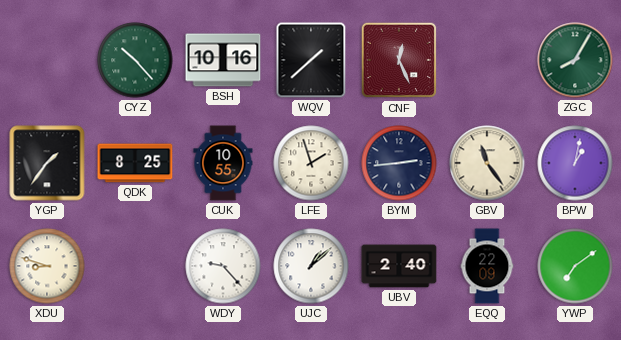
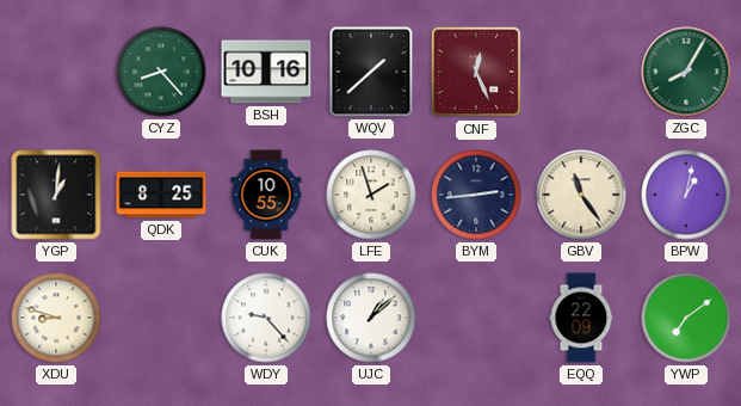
CYZ: 10:23 -> 8:23
YGP: 1:36 -> 1:01
UBV: 2:40 -> none
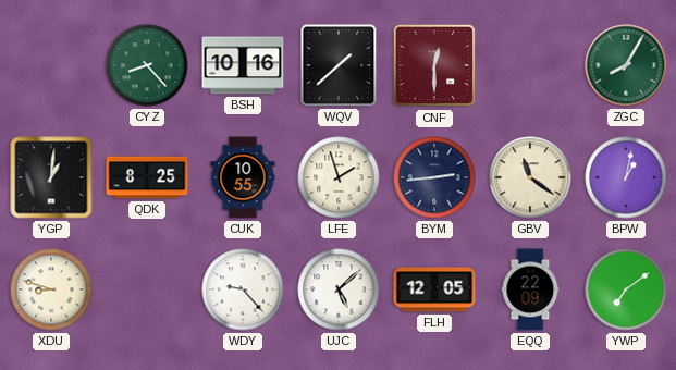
CNF: 12:26 -> 12:30
GBV: 11:24 -> 11:21
UJC: 1:08 -> 5:08
FLH: none -> 12:05
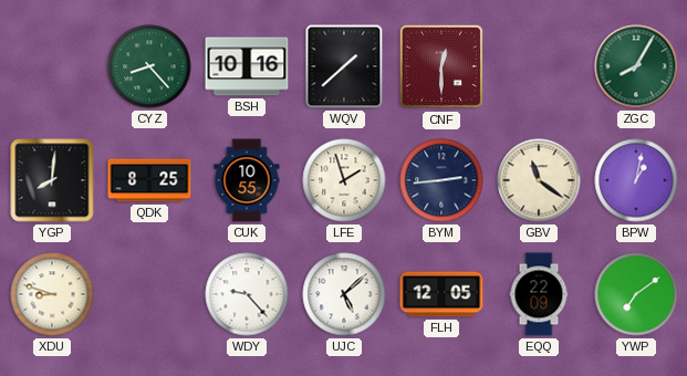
YGP: 1:01 -> 8:01
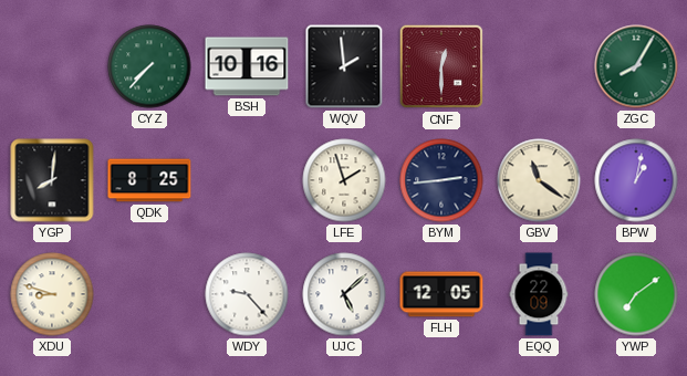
CYZ: 8:23 -> 7:37
WQV: 1:38 -> 1:59
CUK: 10:55 -> none
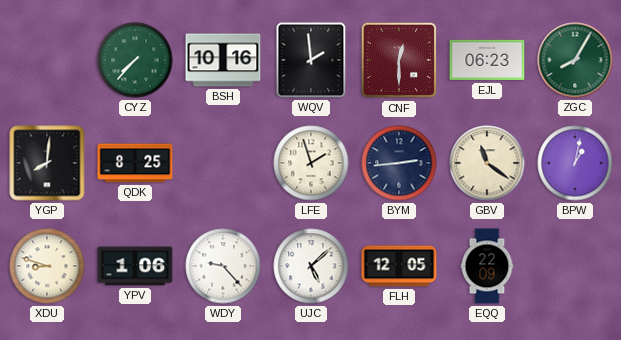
EJL: none -> 06:23
YPV: none -> 1:06
YWP: 7:09 -> none
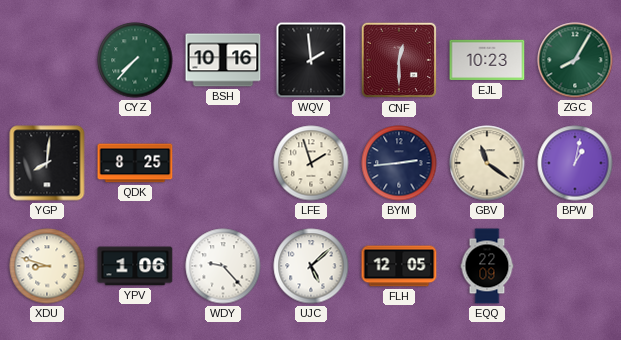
EJL: 06:23 -> 10:23
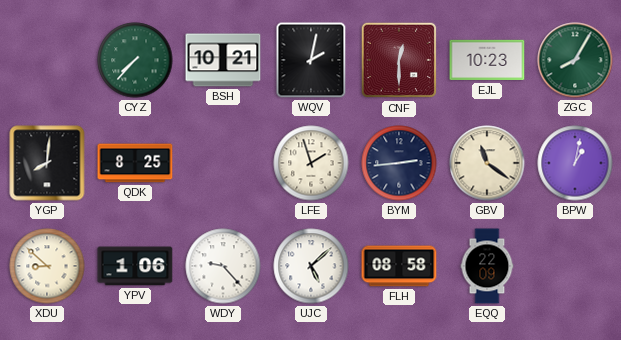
BSH: 10:16 -> 10:21
WQV: 1:59 -> 2:02
XDU: 8:48 -> 8:52
FLH: 12:05 -> 08:58
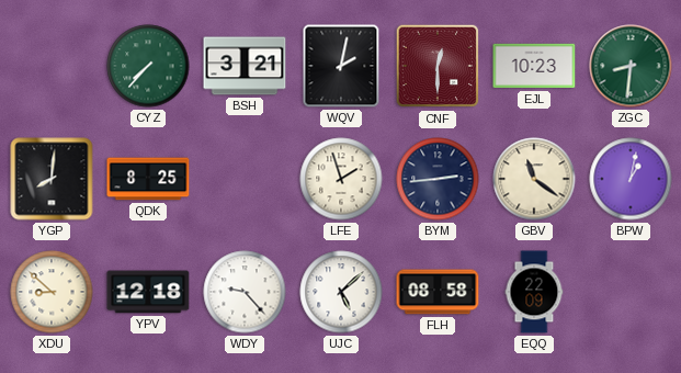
BSH: 10:21 -> 3:21
ZGC: 8:05 -> 8:31
YPV: 1:06 -> 12:18
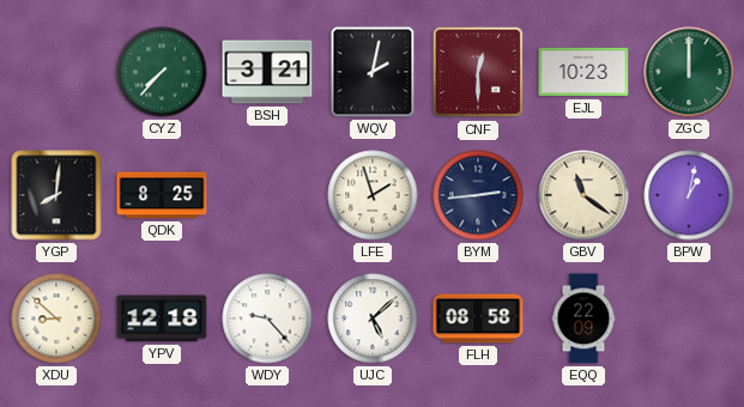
ZGC: 8:31 -> 12:00
